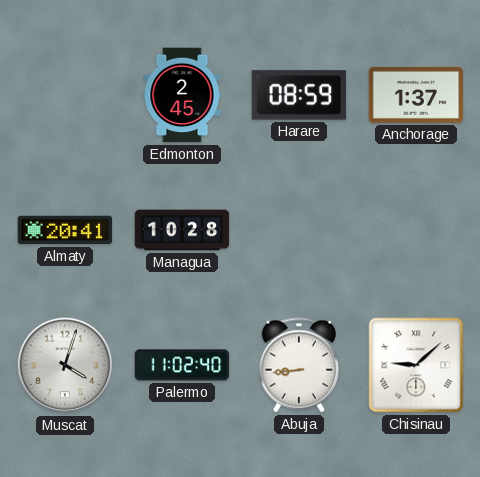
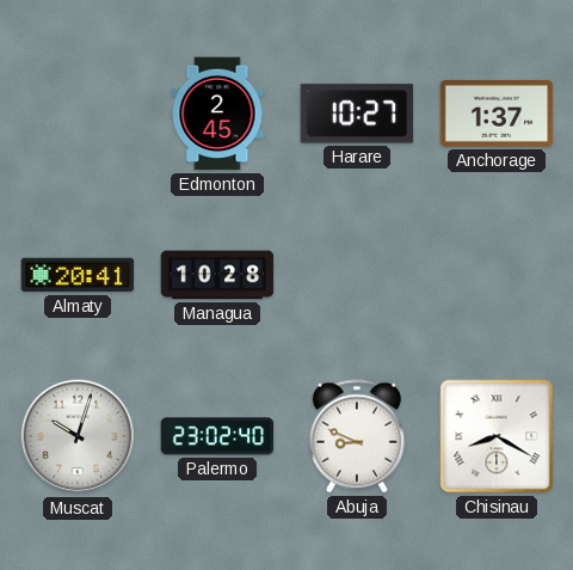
Harare: 08:59 -> 10:27
Muscat: 4:03 -> 10:03
Palermo: 11:02 -> 23:02
Abuja: 8:44 -> 8:49
Chisinau: 9:08 -> 8:20
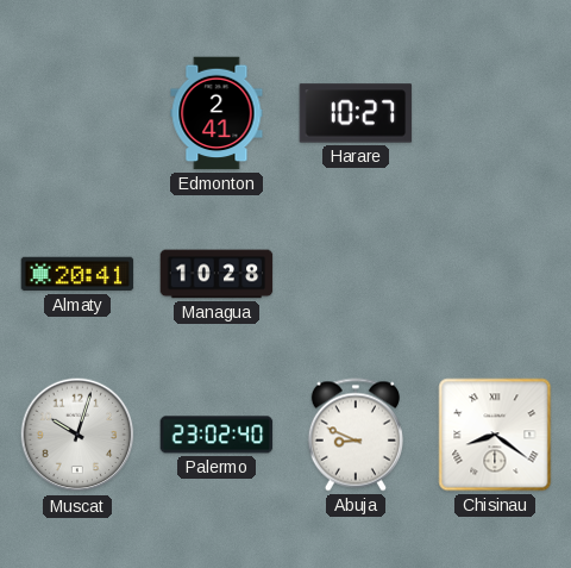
Edmonton: 2:45 -> 2:41
Anchorage: 1:37 -> none
Chisinau: 8:20 -> 8:21
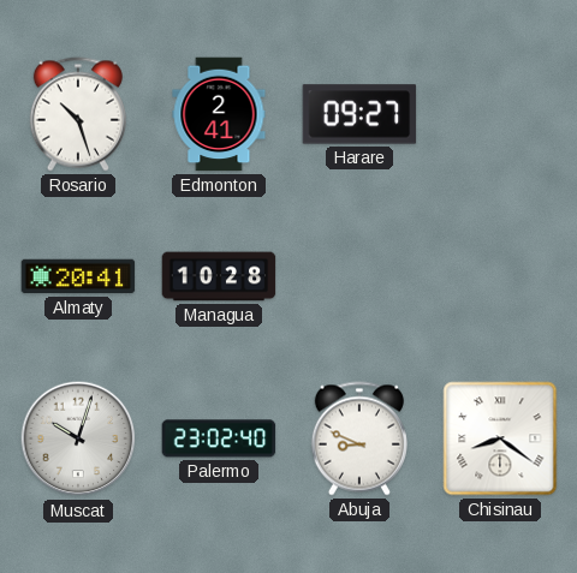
Rosario: none -> 10:27
Harare: 10:27 -> 09:27
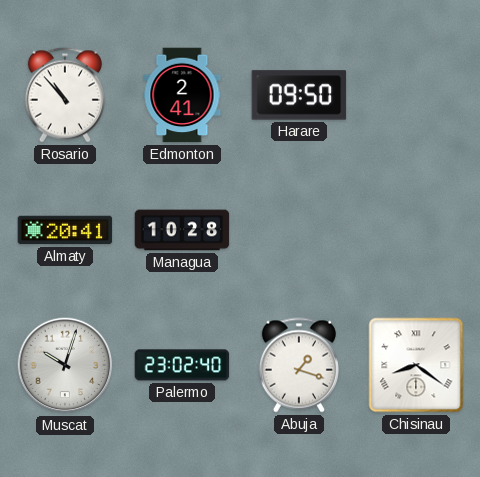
Rosario: 10:27 -> 10:53
Harare: 09:27 -> 09:50
Abuja: 8:49 -> 1:18
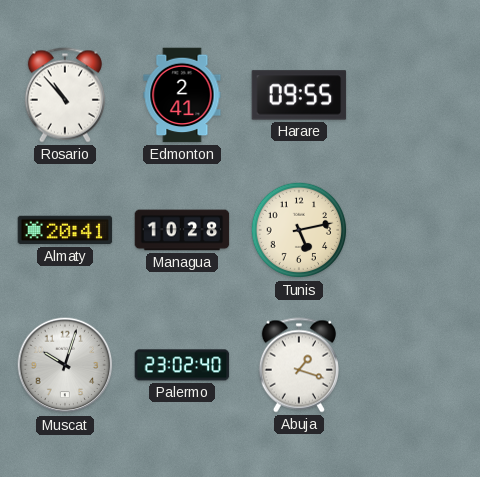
Harare: 09:50 -> 09:55
Tunis: none -> 5:13
Chisinau: 8:21 -> none
